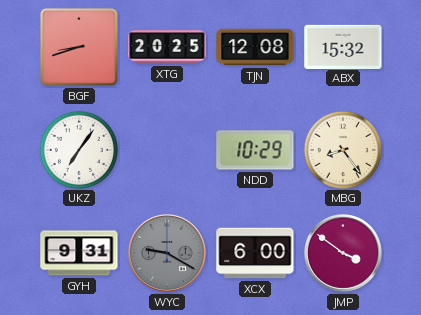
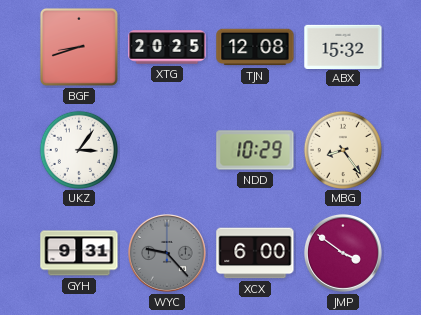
UKZ: 7:06 -> 3:06
WYC: 9:20 -> 9:23
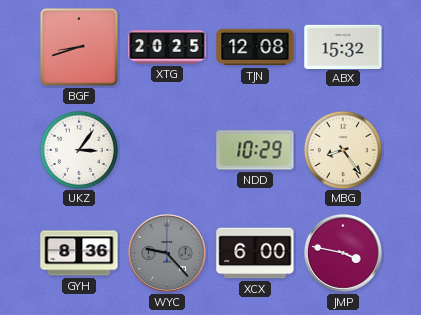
GYH: 9:31 -> 8:36
JMP: 3:51 -> 3:47
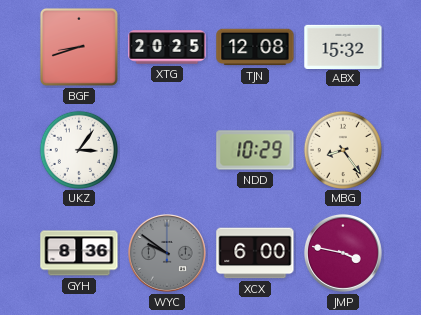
WYC: 9:23 -> 9:51
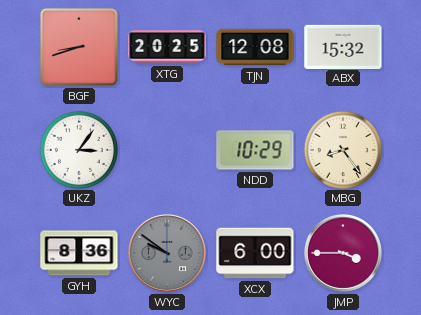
JMP: 3:47 -> 3:45
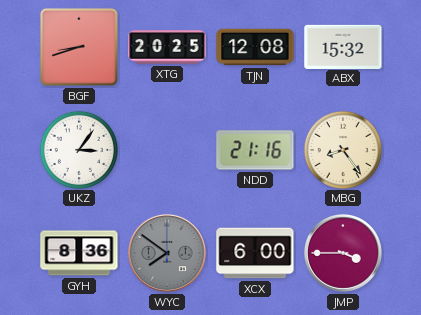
NDD: 10:29 -> 21:16
WYC: 9:51 -> 7:51
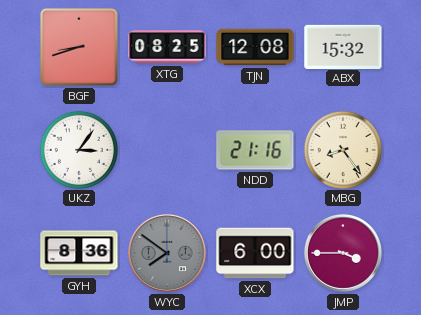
XTG: 20:25 -> 08:25
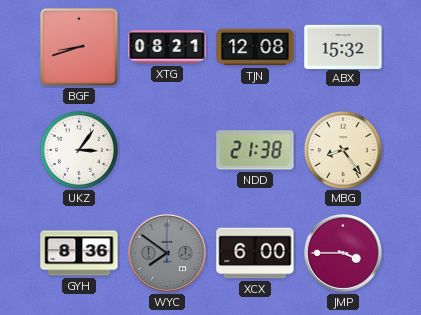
XTG: 08:25 -> 08:21
NDD: 21:16 -> 21:38
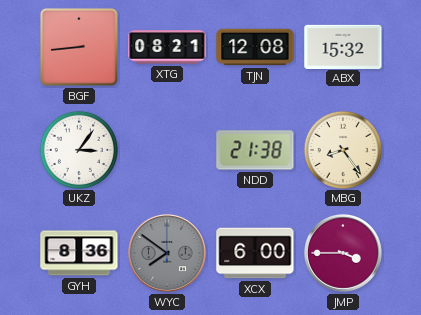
BGF: 8:42 -> 8:44
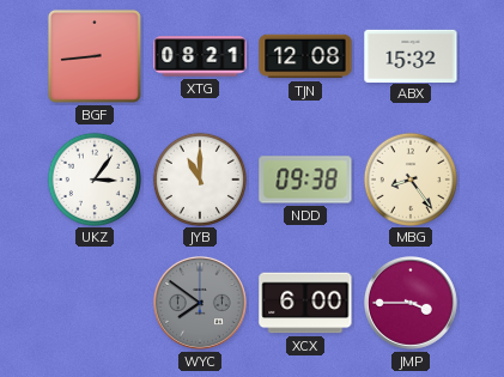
JYB: none -> 11:00
NDD: 21:38 -> 09:38
GYH: 8:36 -> none
